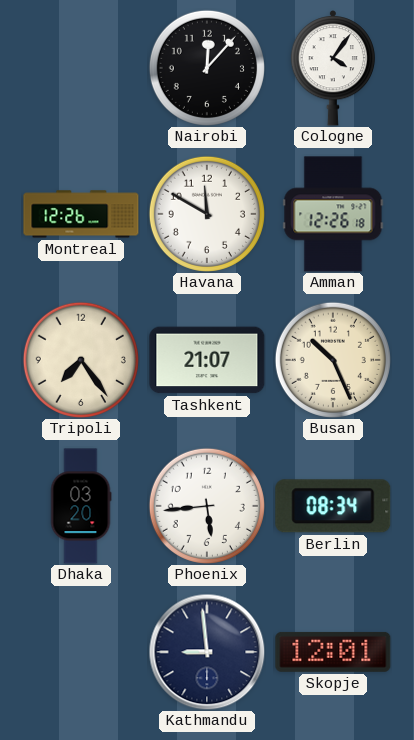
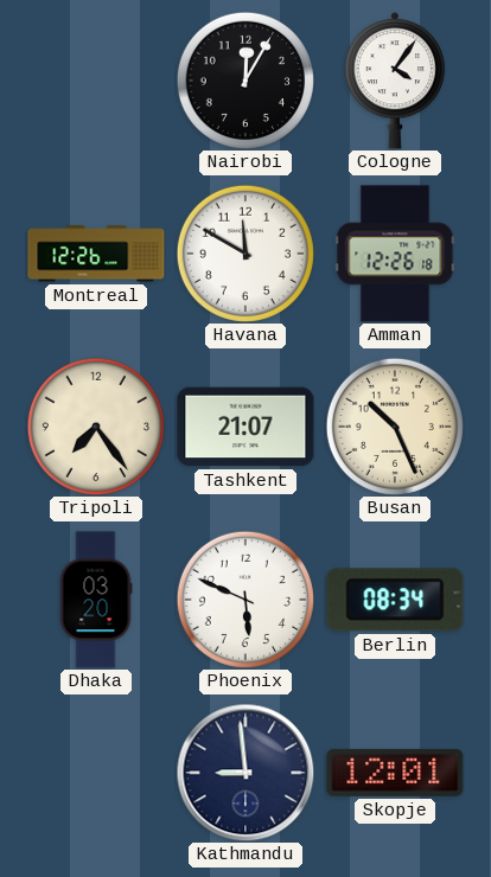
Nairobi: 12:07 -> 12:05
Phoenix: 5:44 -> 5:49
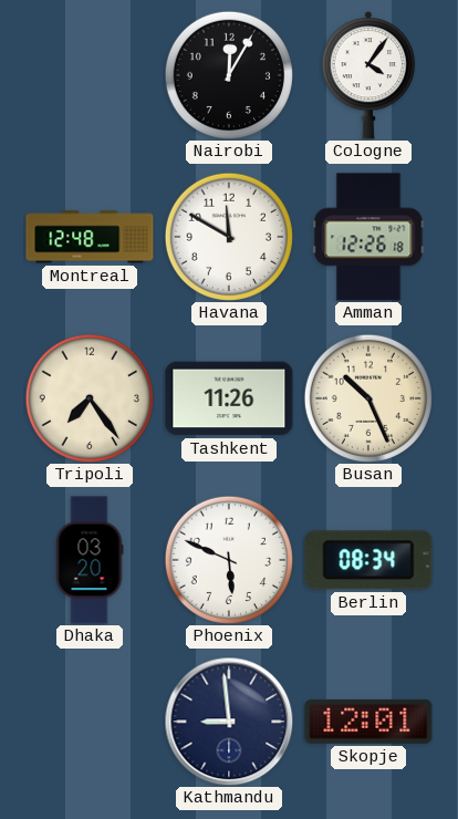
Montreal: 12:26 -> 12:48
Tashkent: 21:07 -> 11:26
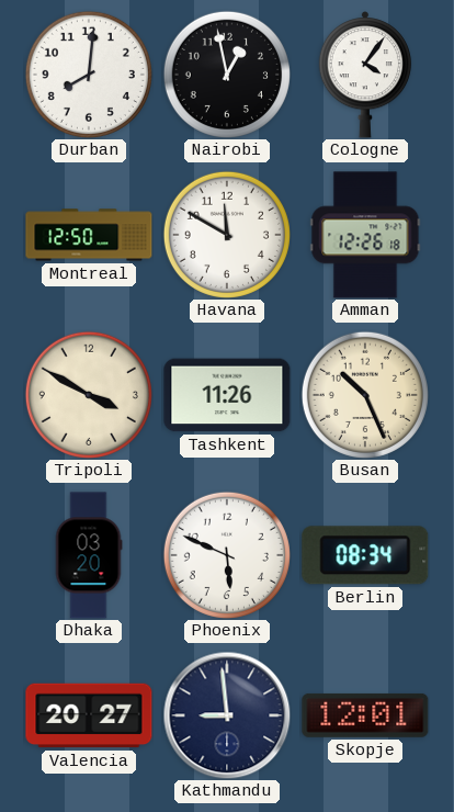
Durban: none -> 8:01
Nairobi: 12:05 -> 12:58
Montreal: 12:48 -> 12:50
Tripoli: 7:24 -> 3:50
Valencia: none -> 20:27
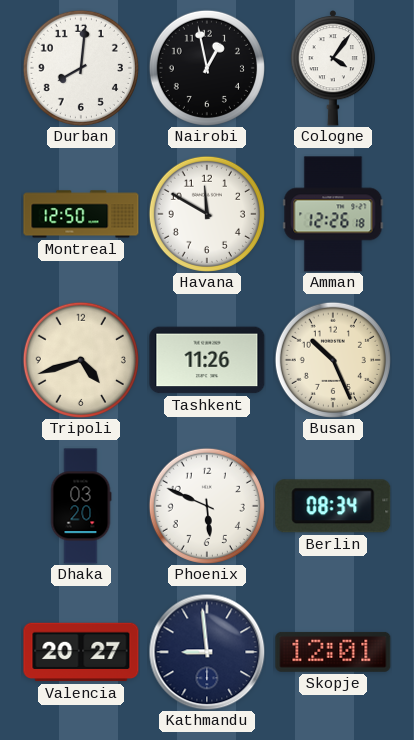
Tripoli: 3:50 -> 4:42
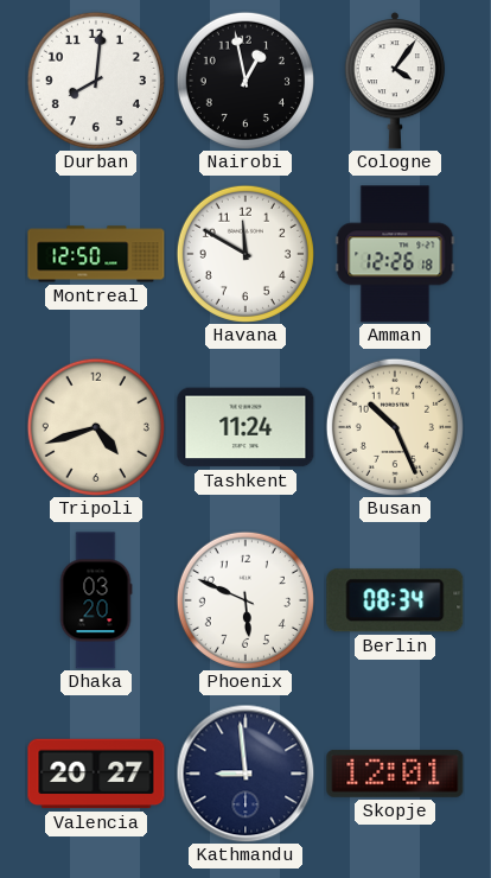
Tashkent: 11:26 -> 11:24
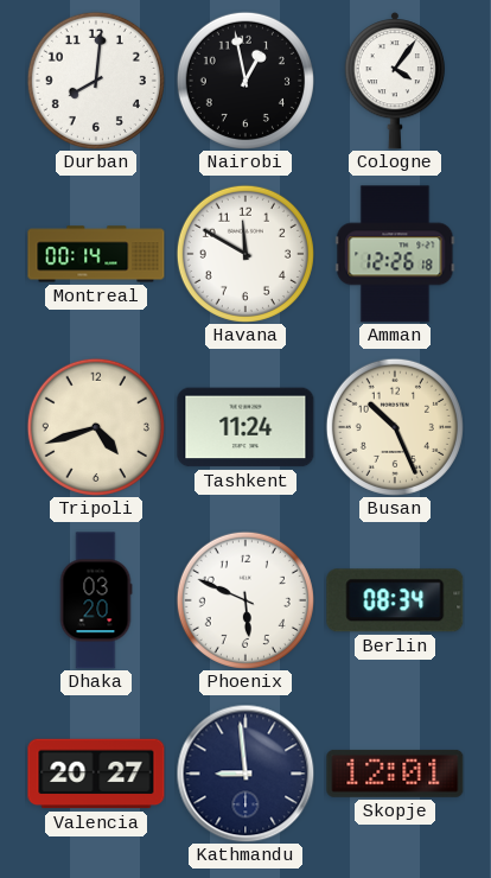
Montreal: 12:50 -> 00:14
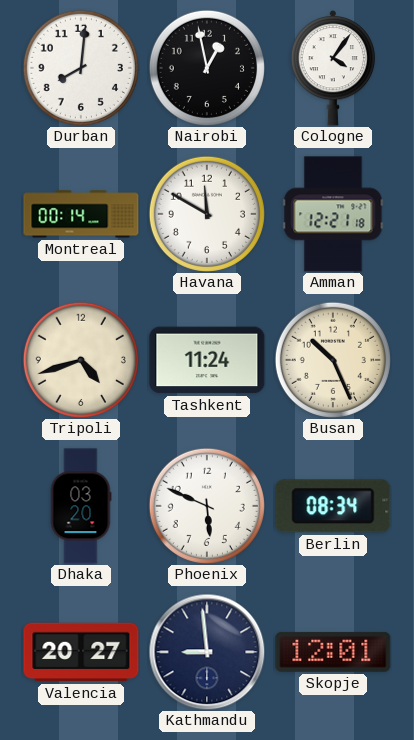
Amman: 12:26 -> 12:21
